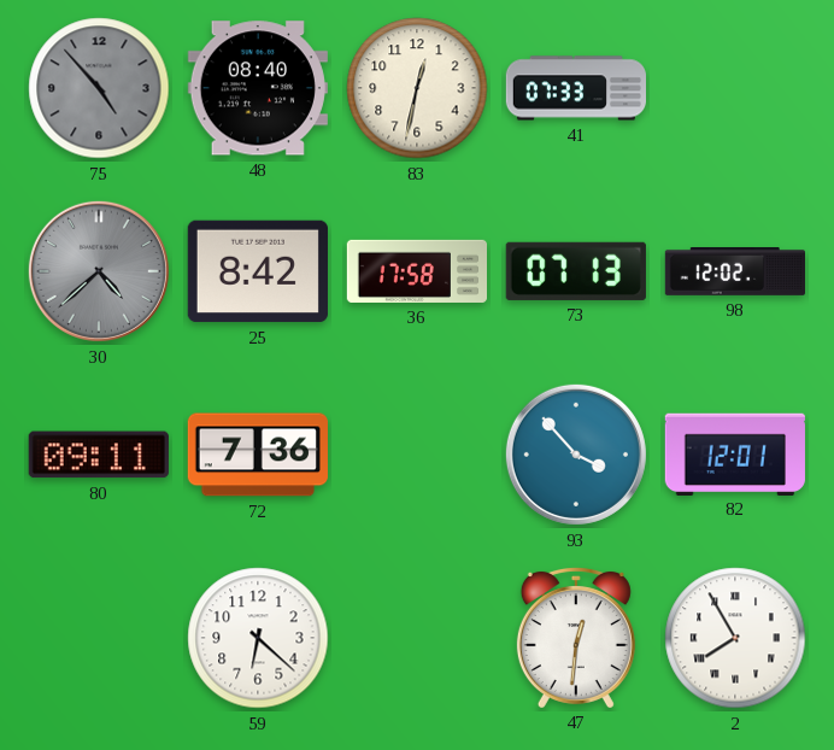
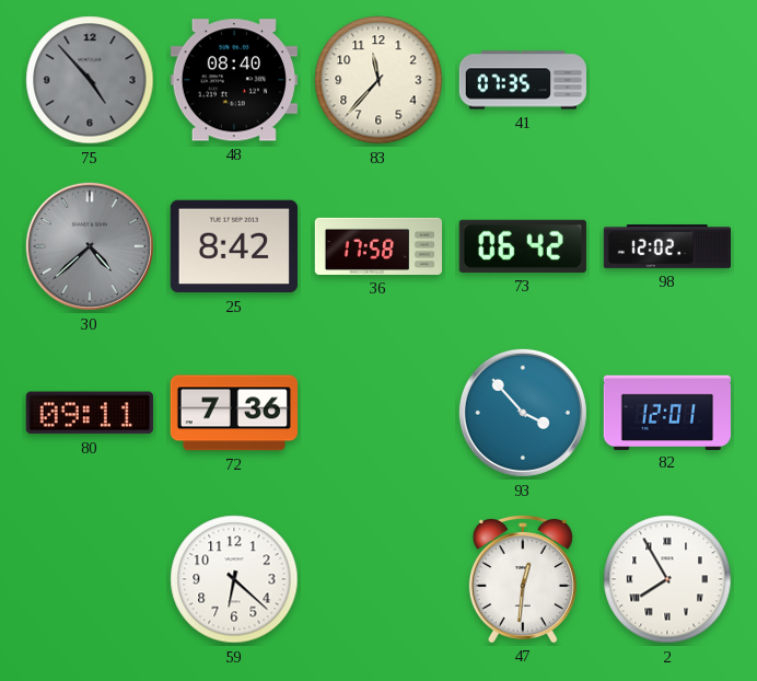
83: 12:32 -> 11:37
41: 07:33 -> 07:35
73: 07:13 -> 06:42
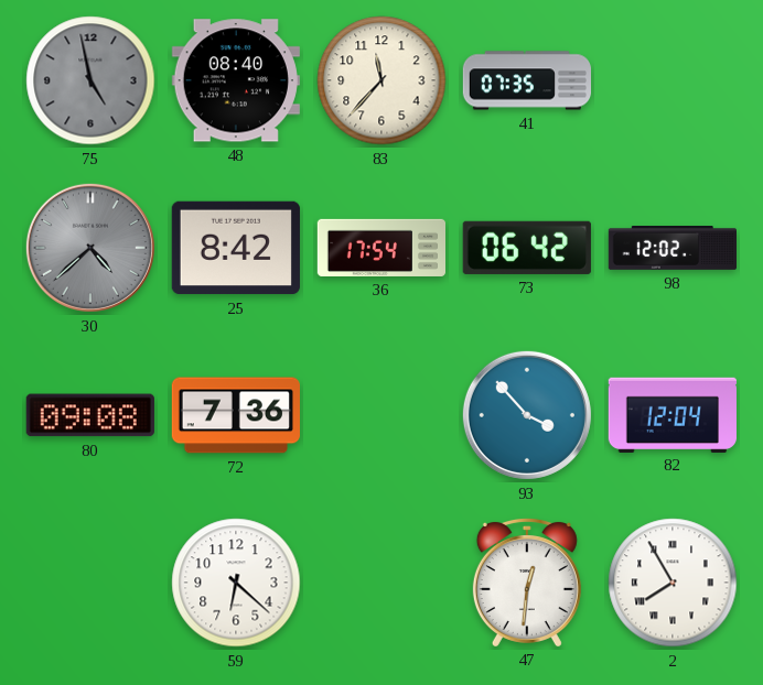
75: 4:53 -> 4:58
36: 17:58 -> 17:54
80: 09:11 -> 09:08
82: 12:01 -> 12:04
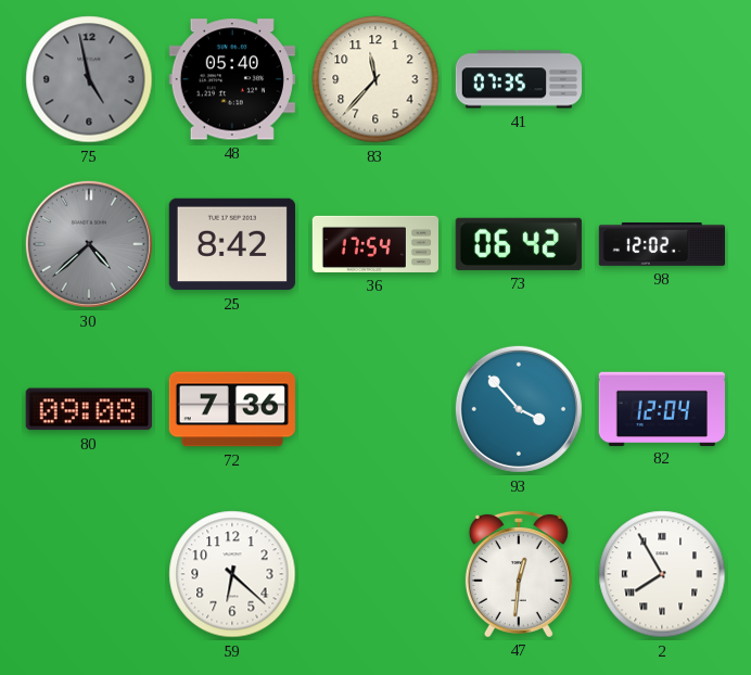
48: 08:40 -> 05:40
